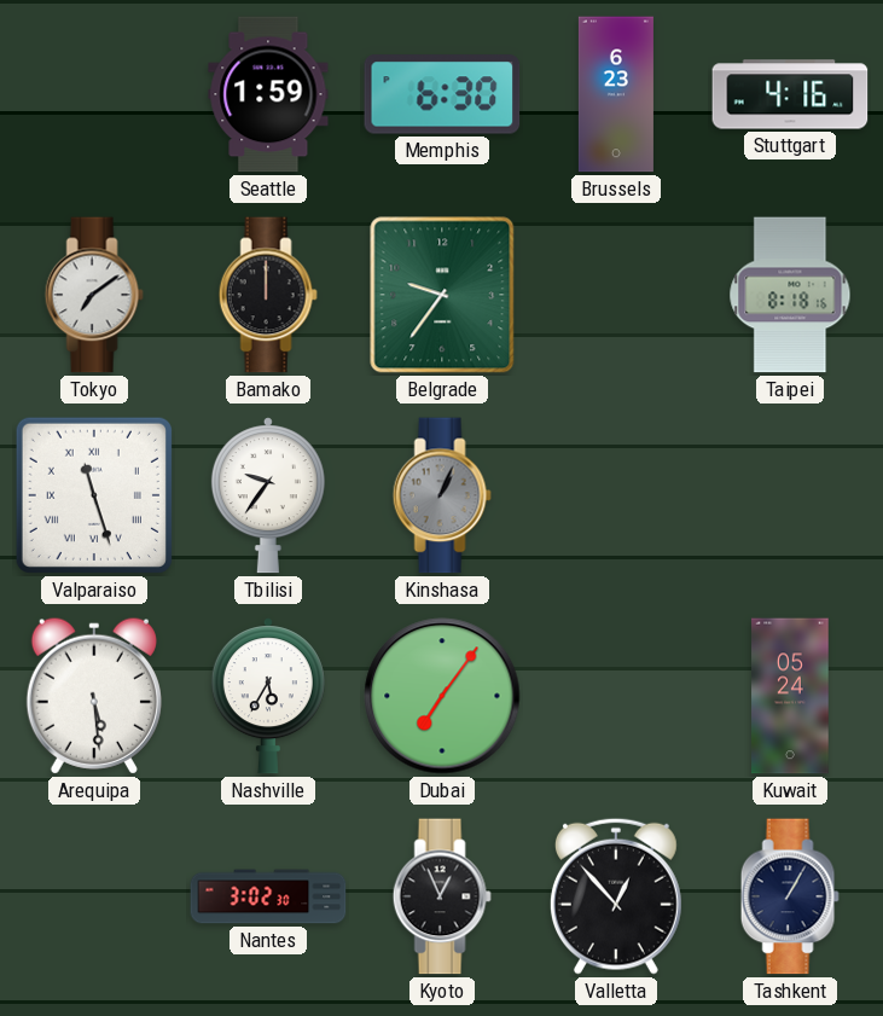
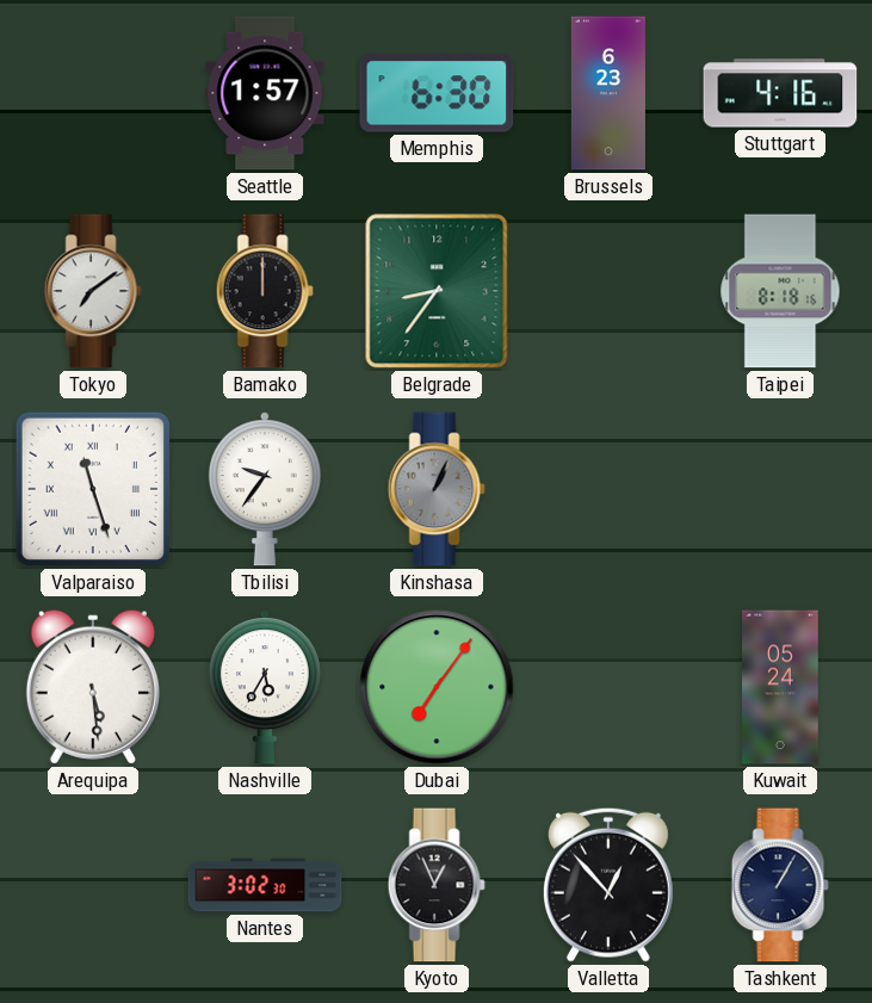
Seattle: 1:59 -> 1:57
Belgrade: 9:36 -> 8:36
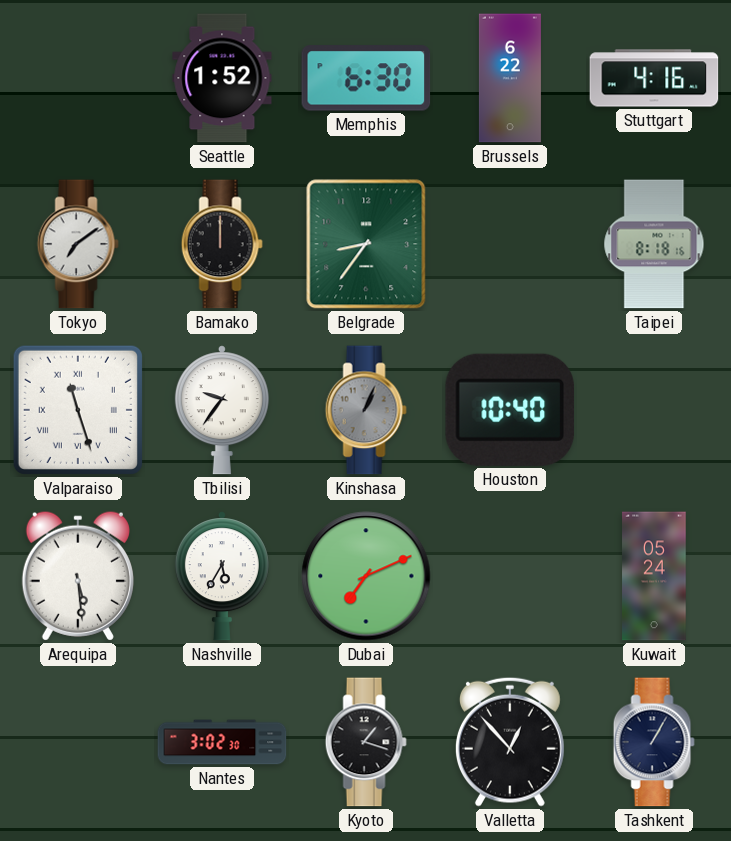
Seattle: 1:57 -> 1:52
Brussels: 6:23 -> 6:22
Houston: none -> 10:40
Dubai: 7:06 -> 7:11
Kyoto: 12:56 -> 1:18
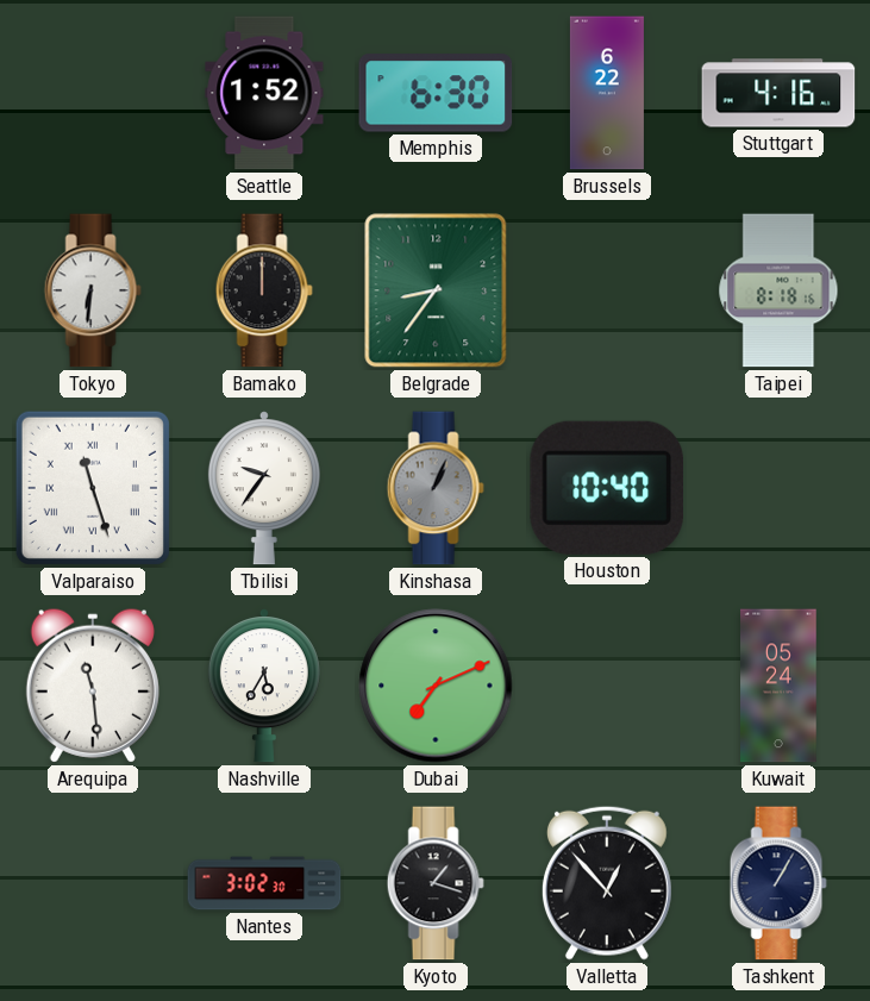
Tokyo: 7:09 -> 6:31
Arequipa: 5:29 -> 11:29
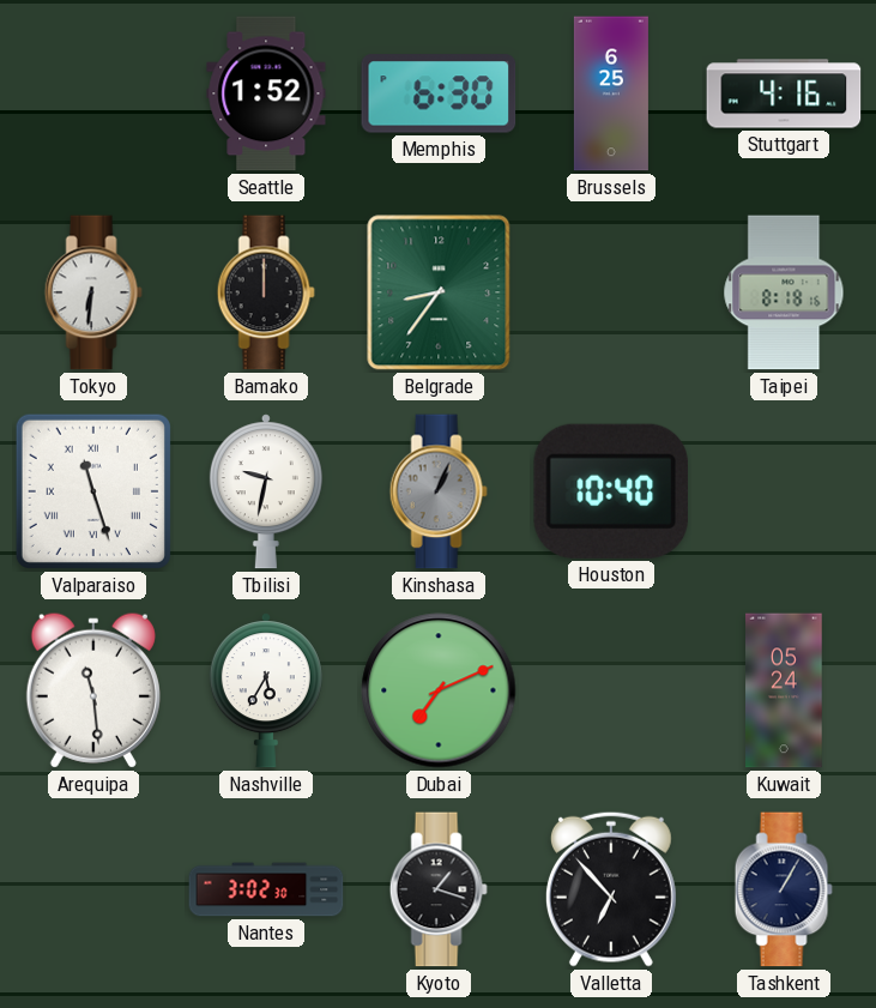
Brussels: 6:22 -> 6:25
Tbilisi: 9:36 -> 9:32
Valletta: 12:53 -> 6:53
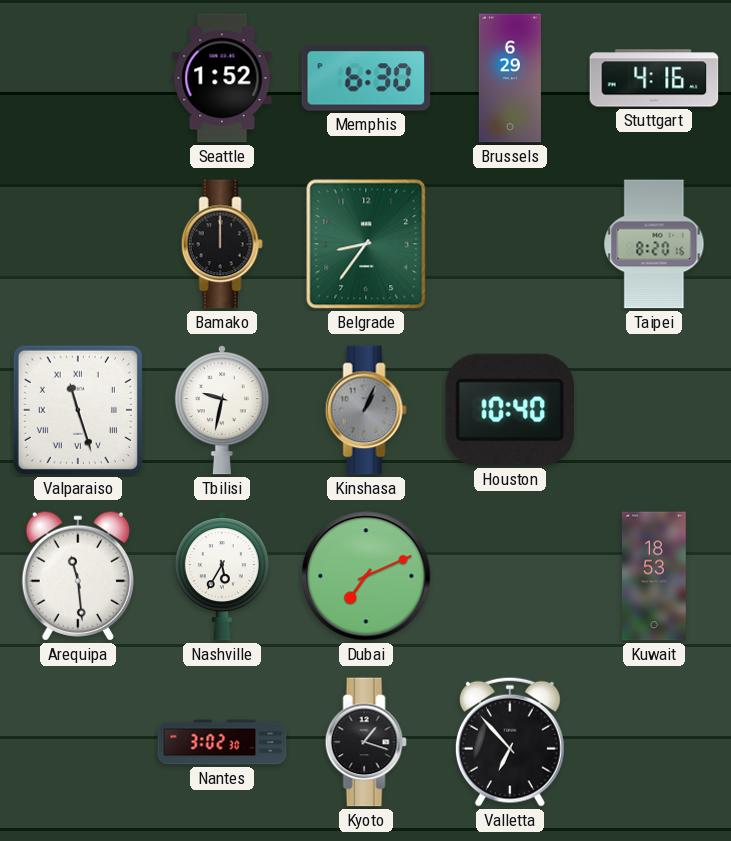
Brussels: 6:25 -> 6:29
Tokyo: 6:31 -> none
Taipei: 8:18 -> 8:20
Kuwait: 05:24 -> 18:53
Tashkent: 1:05 -> none
